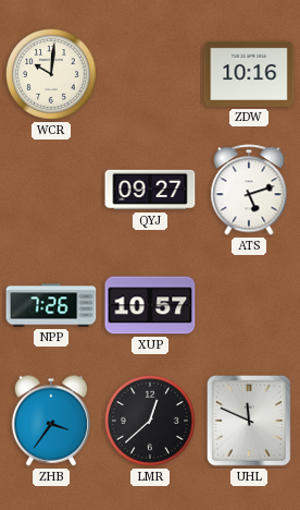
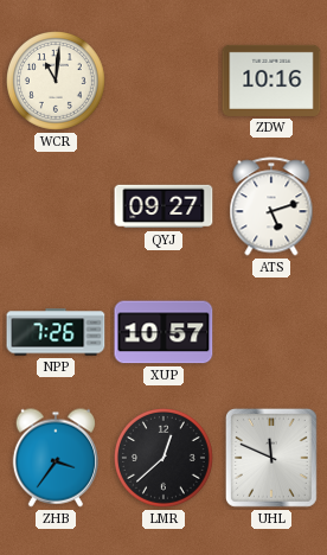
WCR: 10:01 -> 11:01
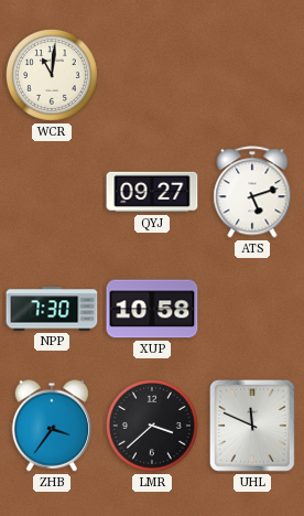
ZDW: 10:16 -> none
NPP: 7:26 -> 7:30
XUP: 10:57 -> 10:58
LMR: 12:38 -> 3:38
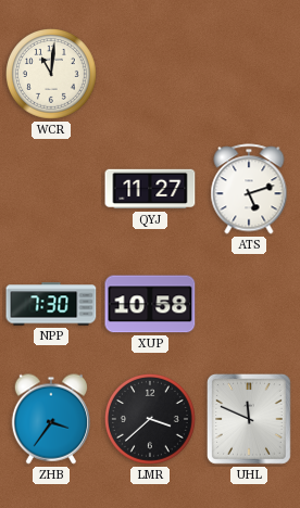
QYJ: 09:27 -> 11:27
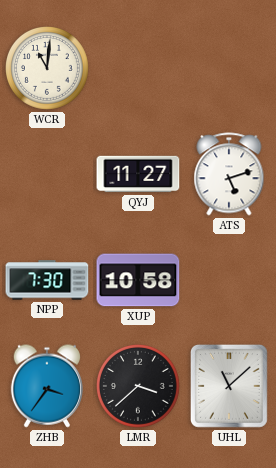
UHL: 11:49 -> 11:08
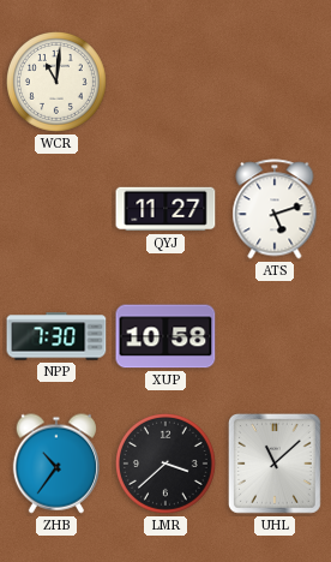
ZHB: 3:36 -> 10:36
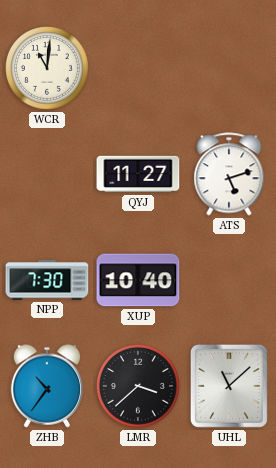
XUP: 10:58 -> 10:40
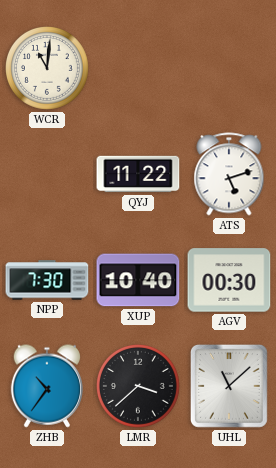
QYJ: 11:27 -> 11:22
AGV: none -> 00:30
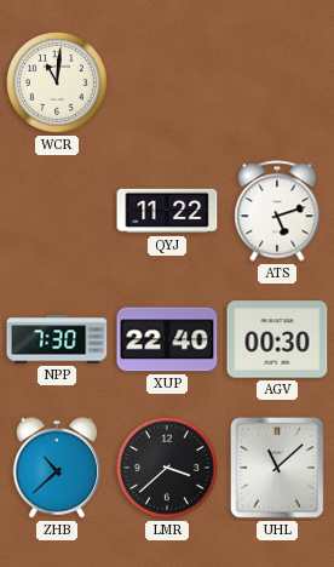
XUP: 10:40 -> 22:40
ZHB: 10:36 -> 10:38
